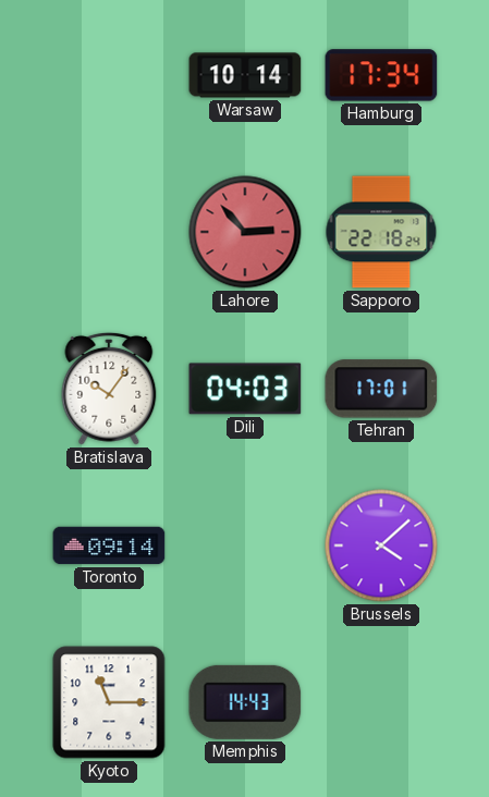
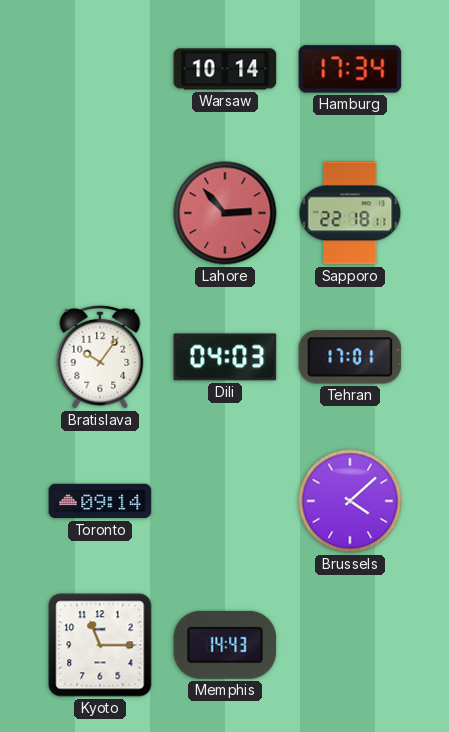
Sapporo: 22:18:24 -> 22:18:11
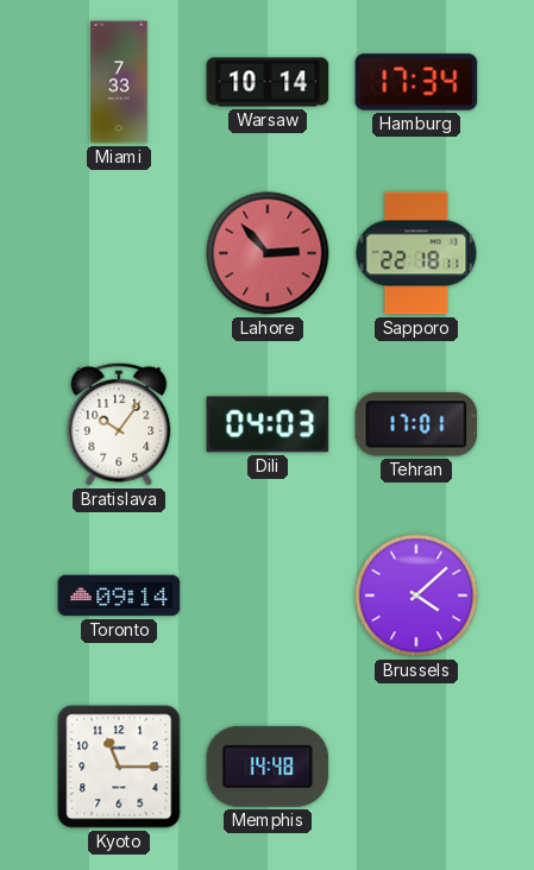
Miami: none -> 7:33
Memphis: 14:43 -> 14:48
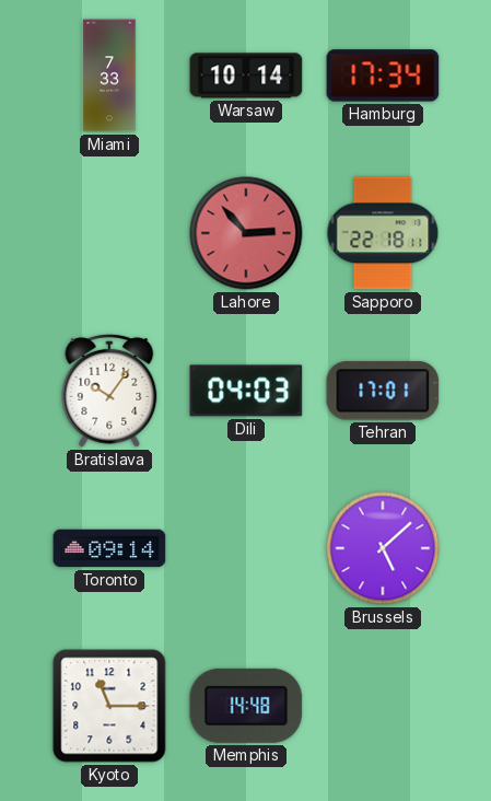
Brussels: 4:08 -> 5:08
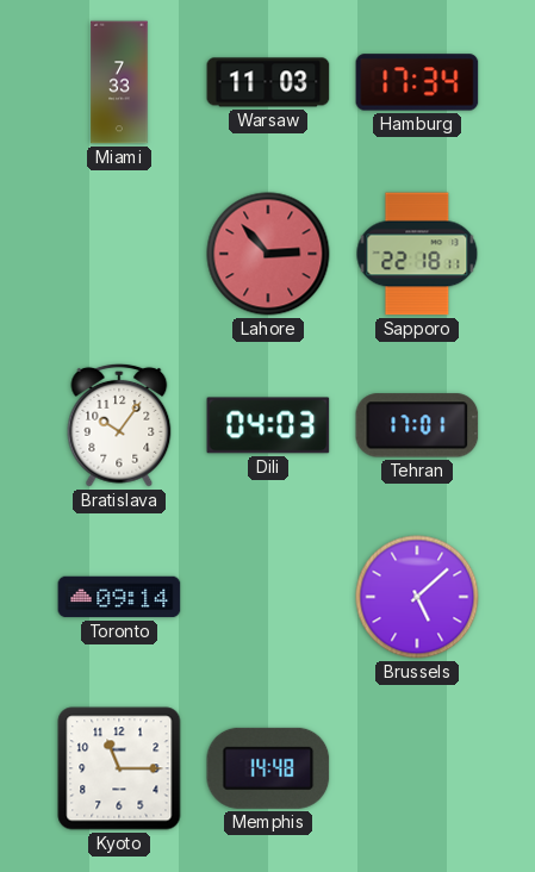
Warsaw: 10:14 -> 11:03
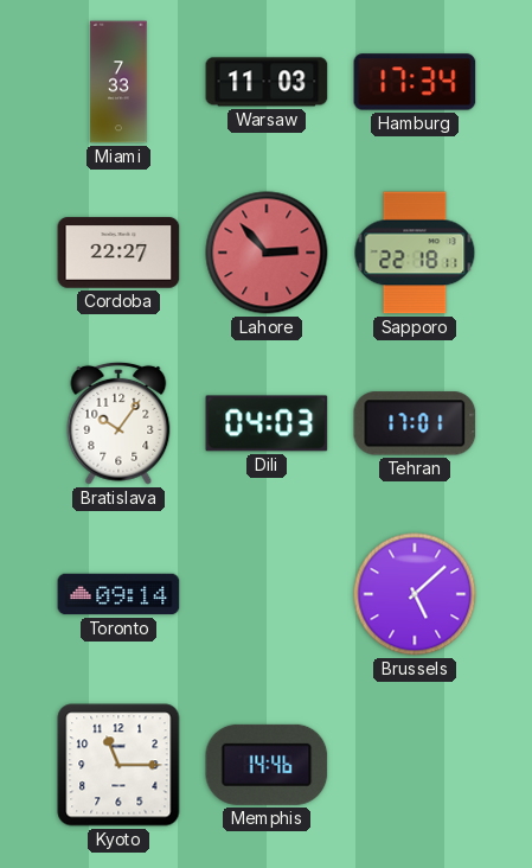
Cordoba: none -> 22:27
Memphis: 14:48 -> 14:46
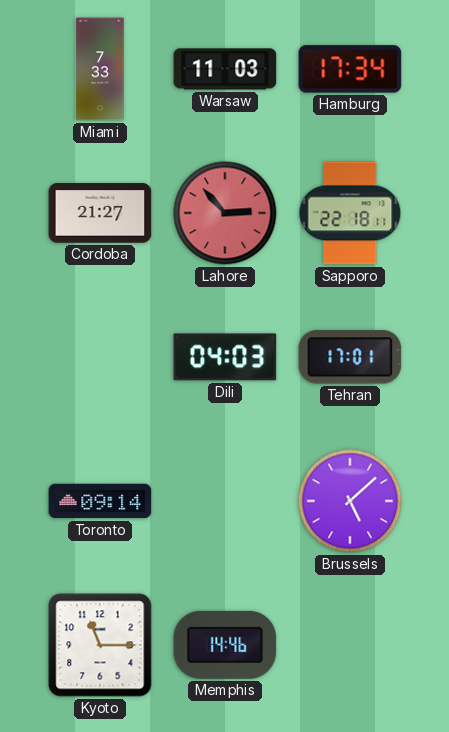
Cordoba: 22:27 -> 21:27
Bratislava: 10:06 -> none
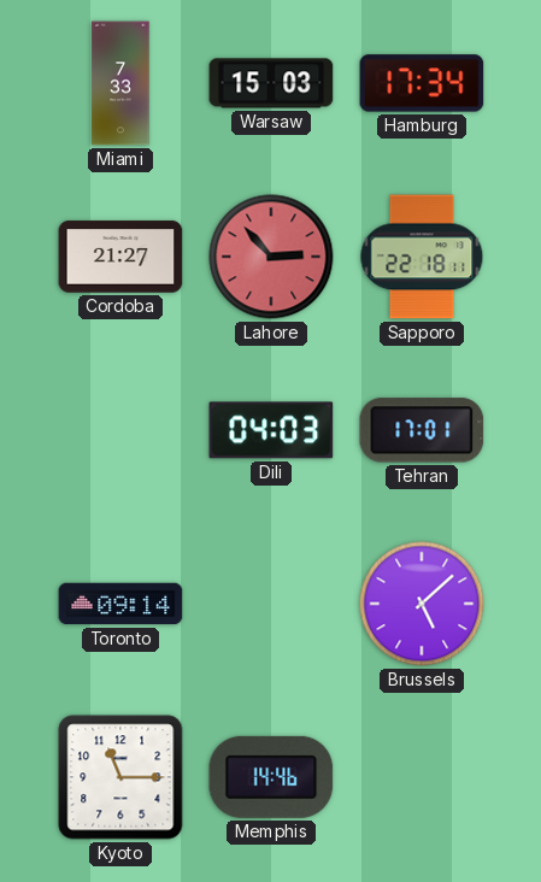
Warsaw: 11:03 -> 15:03
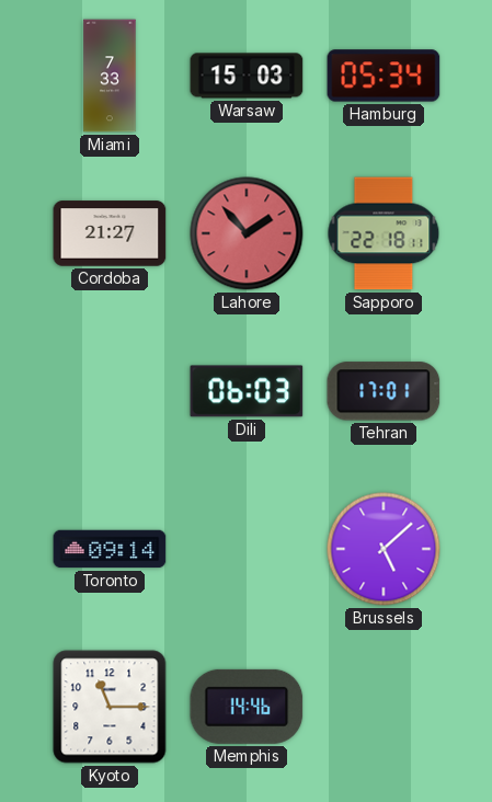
Hamburg: 17:34 -> 05:34
Lahore: 2:53 -> 1:53
Dili: 04:03 -> 06:03
